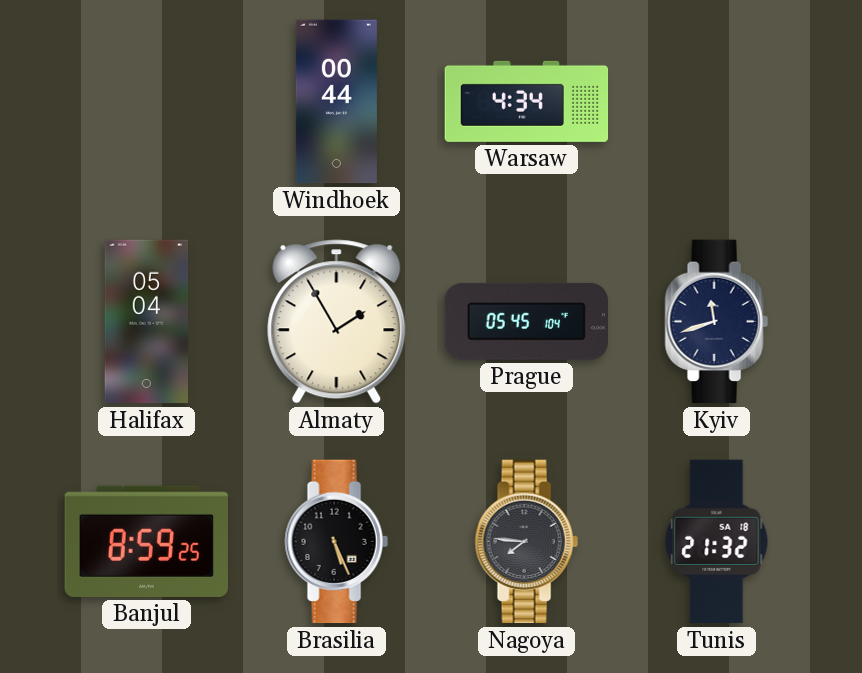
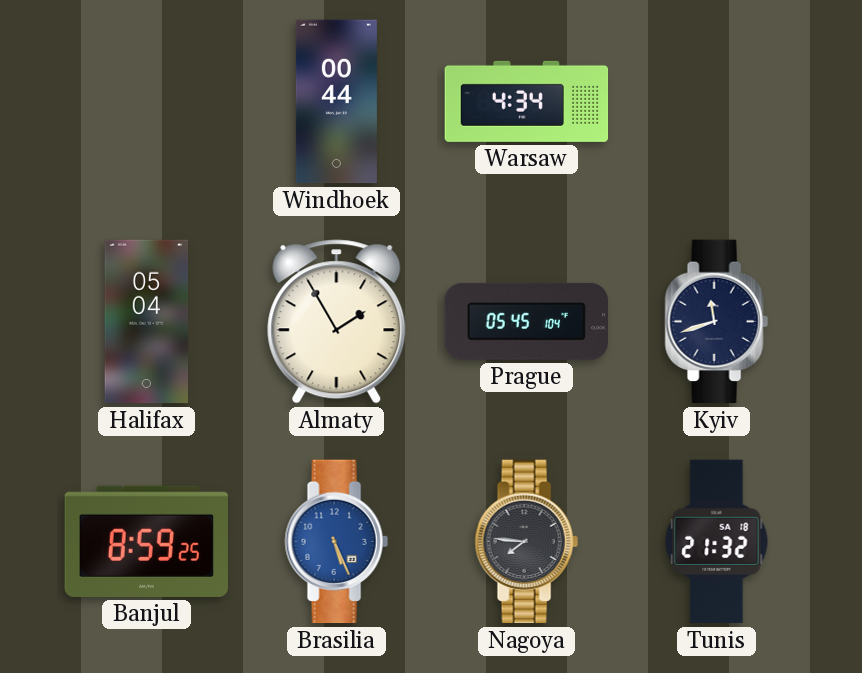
Brasilia dial: black -> blue
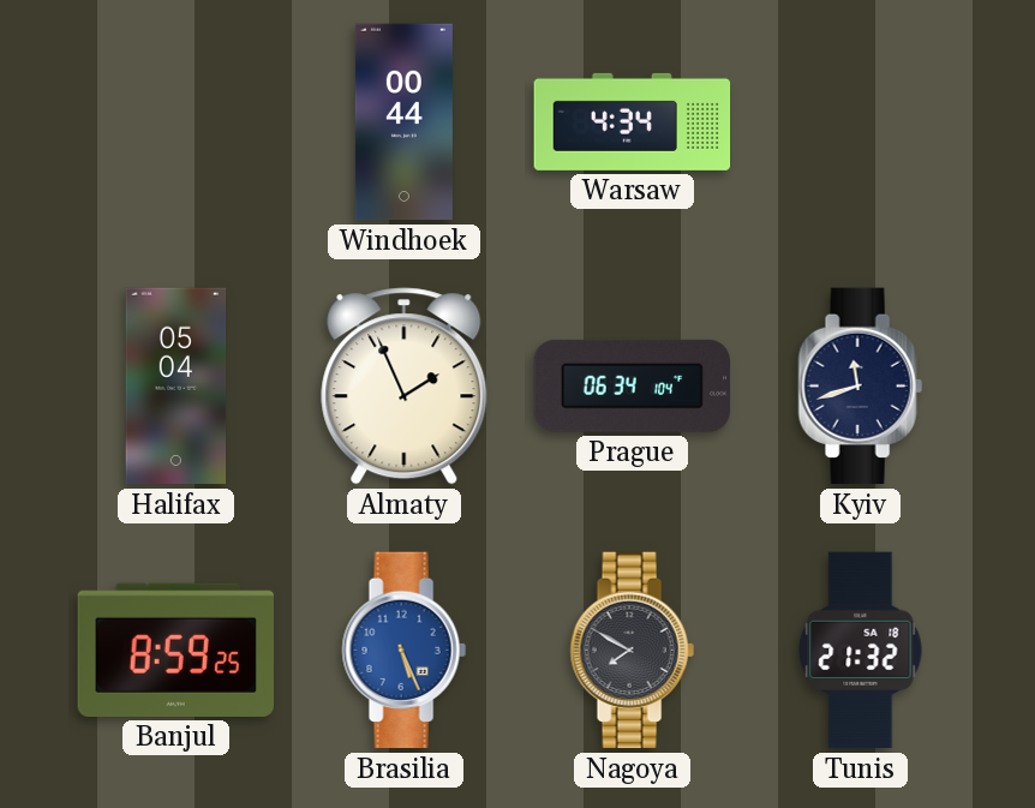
Almaty: 1:55 -> 1:56
Prague: 05:45 -> 06:34
Nagoya: 7:46 -> 7:50
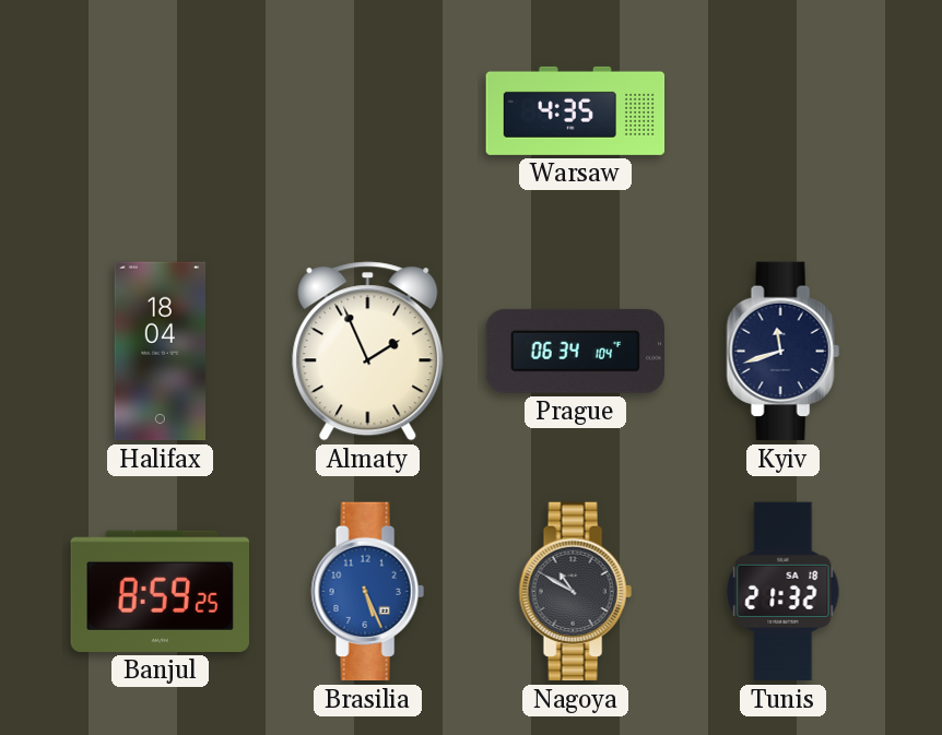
Windhoek: 00:44 -> none
Warsaw: 4:34 -> 4:35
Halifax: 05:04 -> 18:04
Nagoya: 7:50 -> 10:50
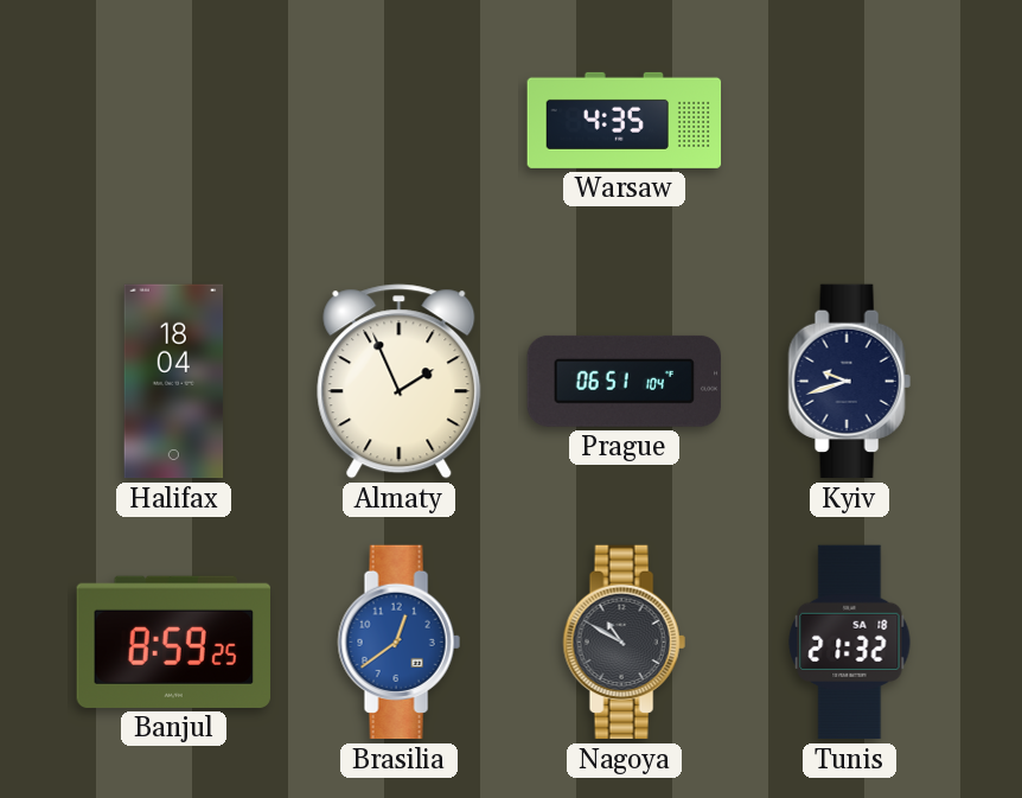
Prague: 06:34 -> 06:51
Kyiv: 11:42 -> 9:42
Brasilia: 5:26 -> 12:39
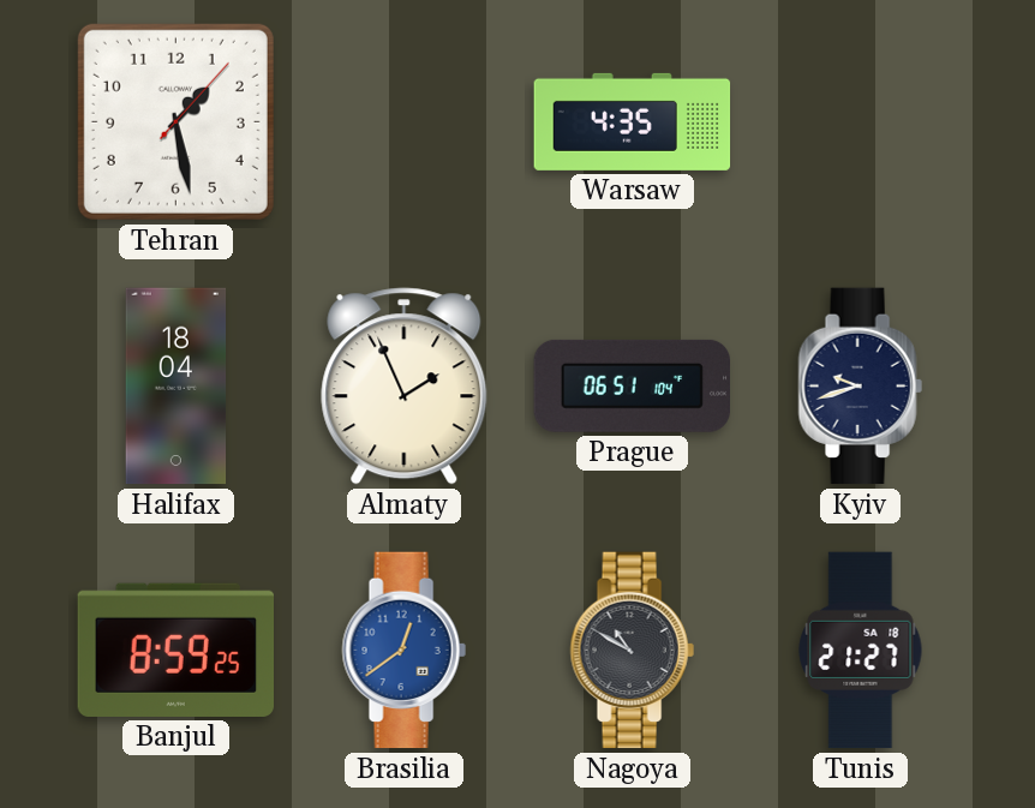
Tehran: none -> 1:28
Tunis: 21:32 -> 21:27
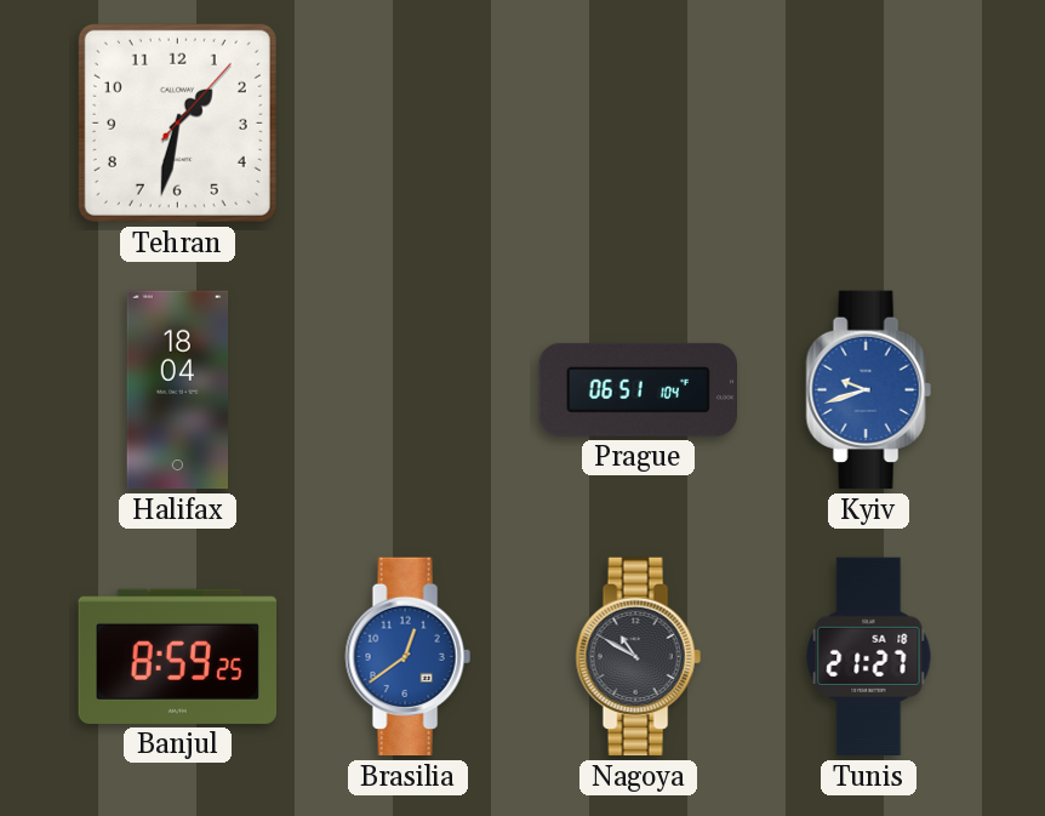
Tehran: 1:28 -> 1:32
Warsaw: 4:35 -> none
Almaty: 1:56 -> none
Kyiv dial: navy -> blue
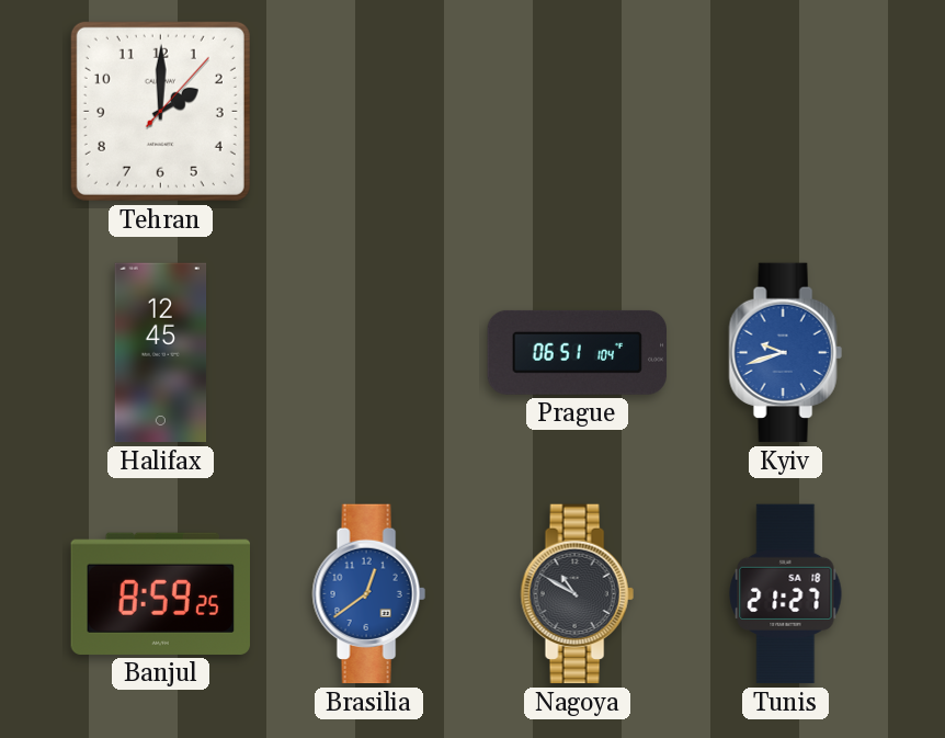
Tehran: 1:32 -> 2:00
Halifax: 18:04 -> 12:45
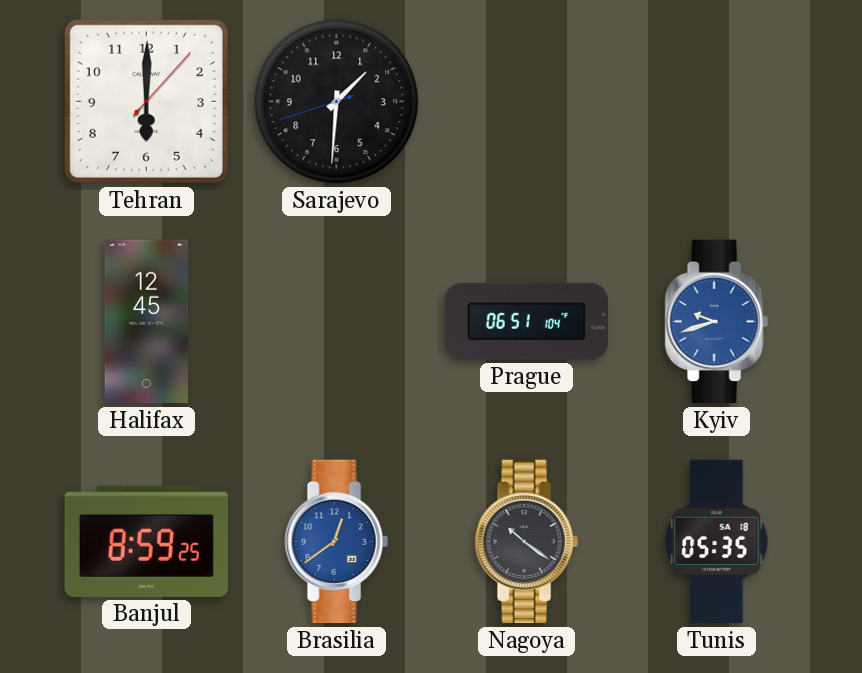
Tehran: 2:00 -> 6:00
Sarajevo: none -> 1:30
Nagoya: 10:50 -> 10:21
Tunis: 21:27 -> 05:35
